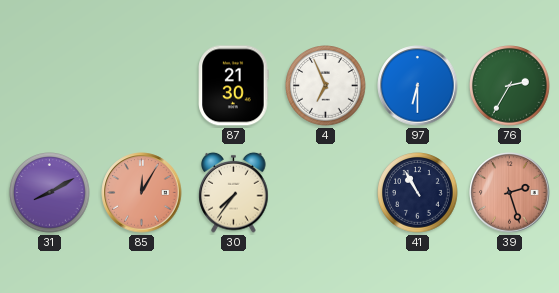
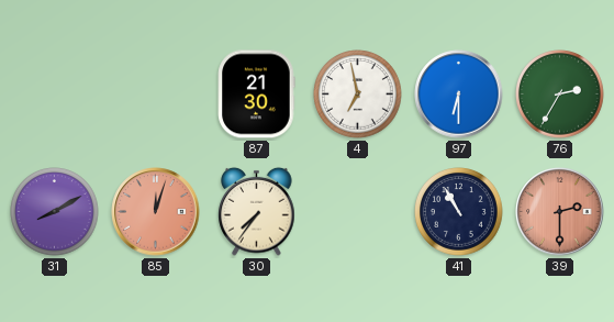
4: 6:56 -> 6:58
85: 12:05 -> 12:03
39: 2:27 -> 2:30
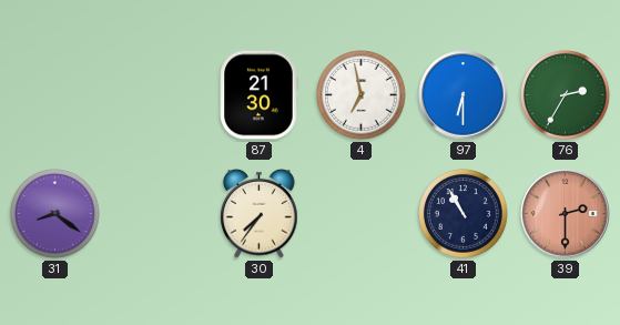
31: 8:10 -> 8:21
85: 12:03 -> none
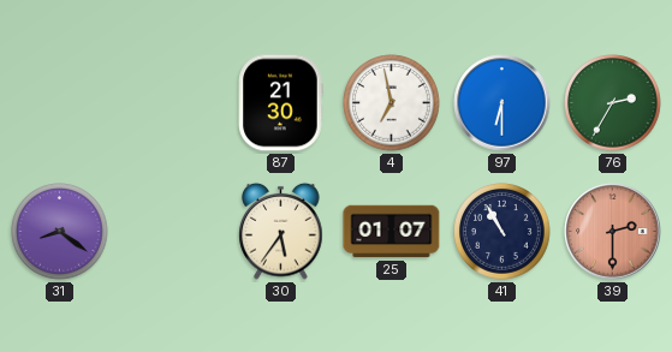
30: 7:36 -> 5:36
25: none -> 01:07
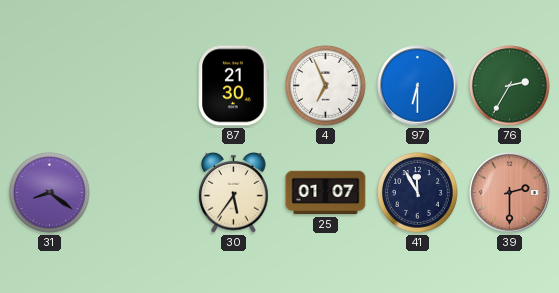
4: 6:58 -> 6:56
41: 10:55 -> 11:55
